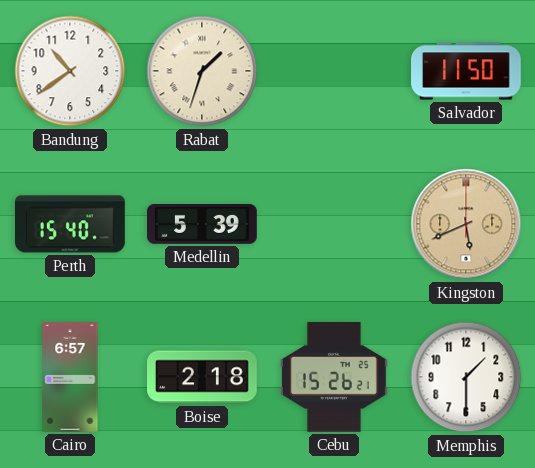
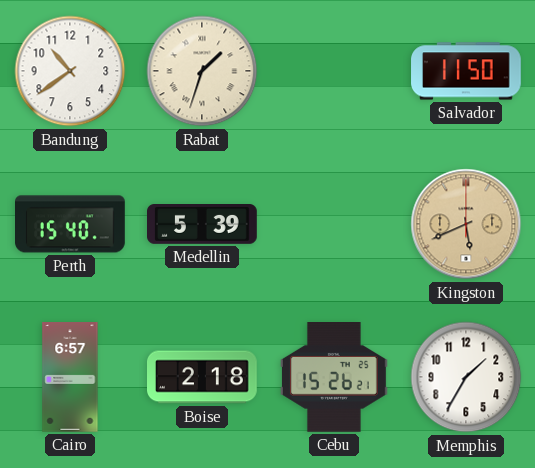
Memphis: 1:30 -> 1:35
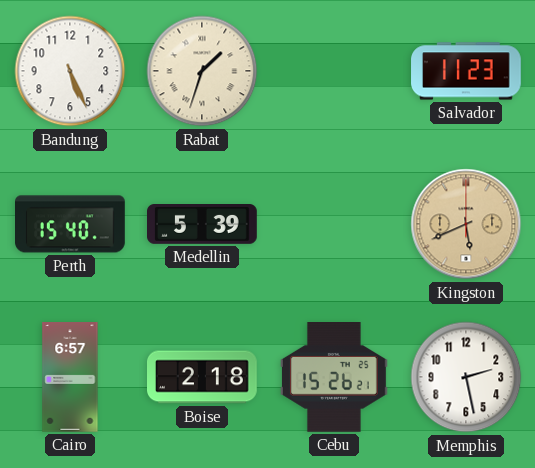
Bandung: 10:39 -> 5:26
Salvador: 11:50 -> 11:23
Memphis: 1:35 -> 2:28
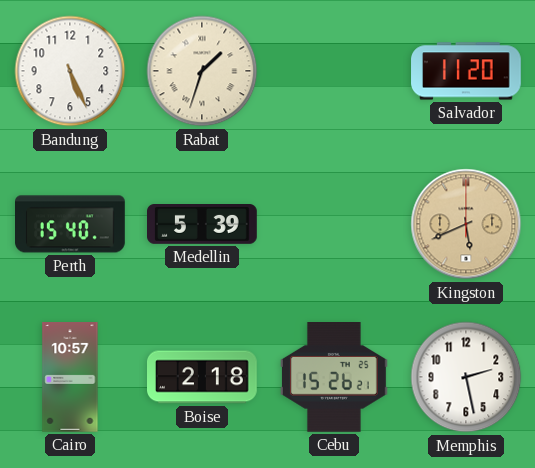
Salvador: 11:23 -> 11:20
Cairo: 6:57 -> 10:57
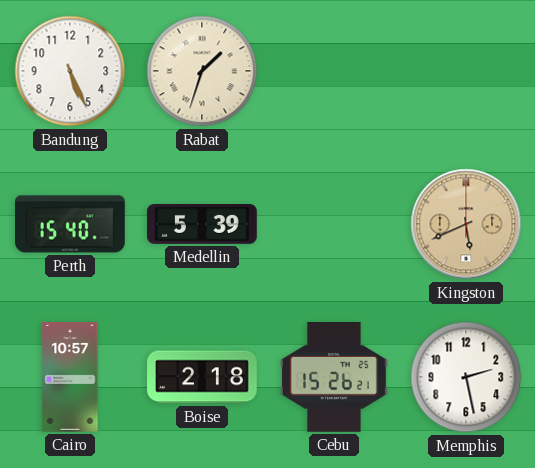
Salvador: 11:20 -> none
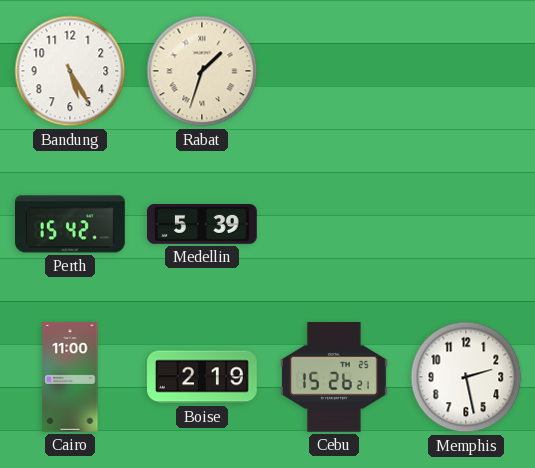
Bandung: 5:26 -> 5:25
Perth: 15:40 -> 15:42
Kingston: 5:41 -> none
Cairo: 10:57 -> 11:00
Boise: 2:18 -> 2:19
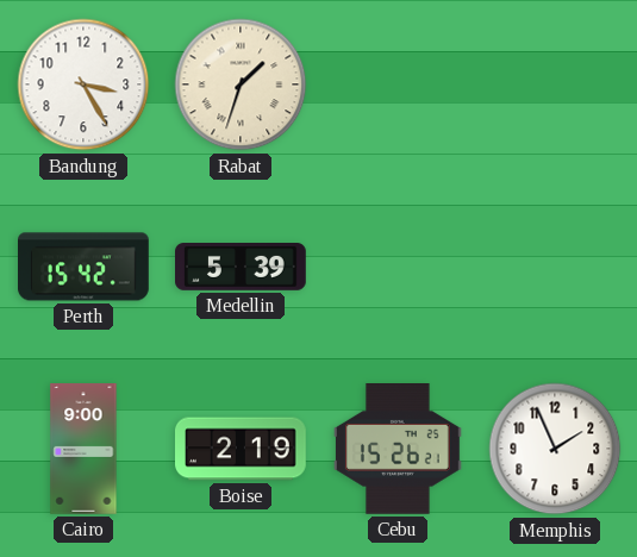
Bandung: 5:25 -> 3:25
Cairo: 11:00 -> 9:00
Memphis: 2:28 -> 1:56
